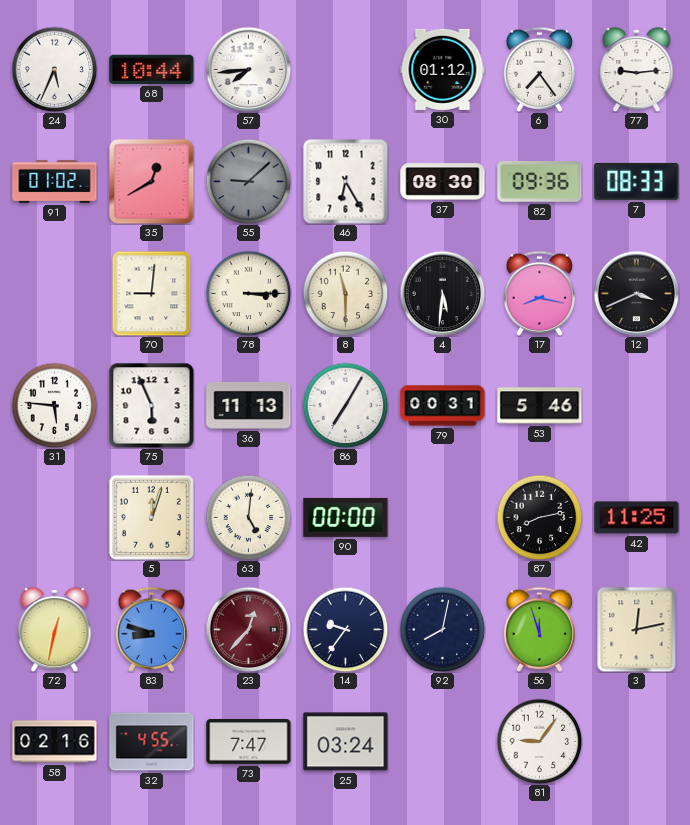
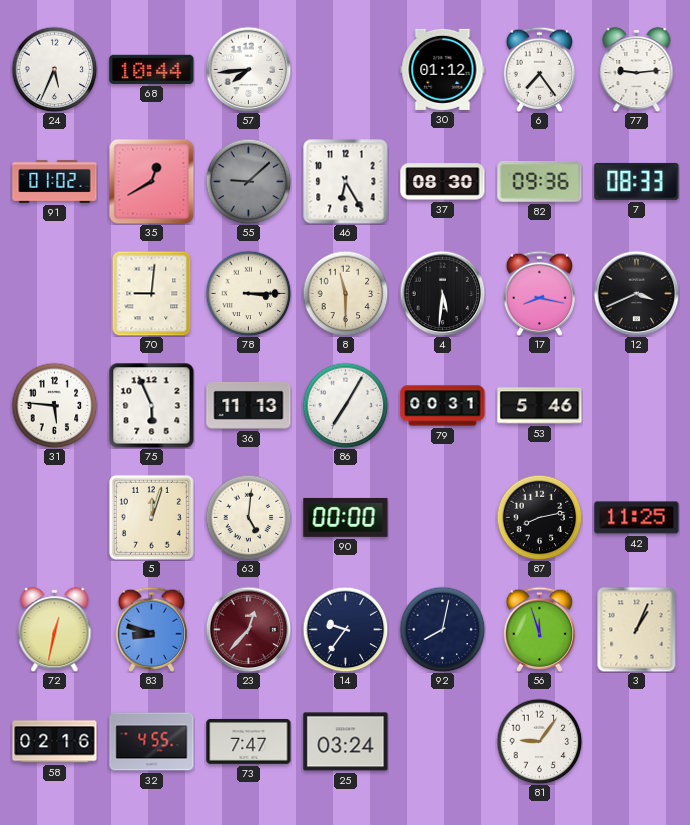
3: 12:13 -> 1:04
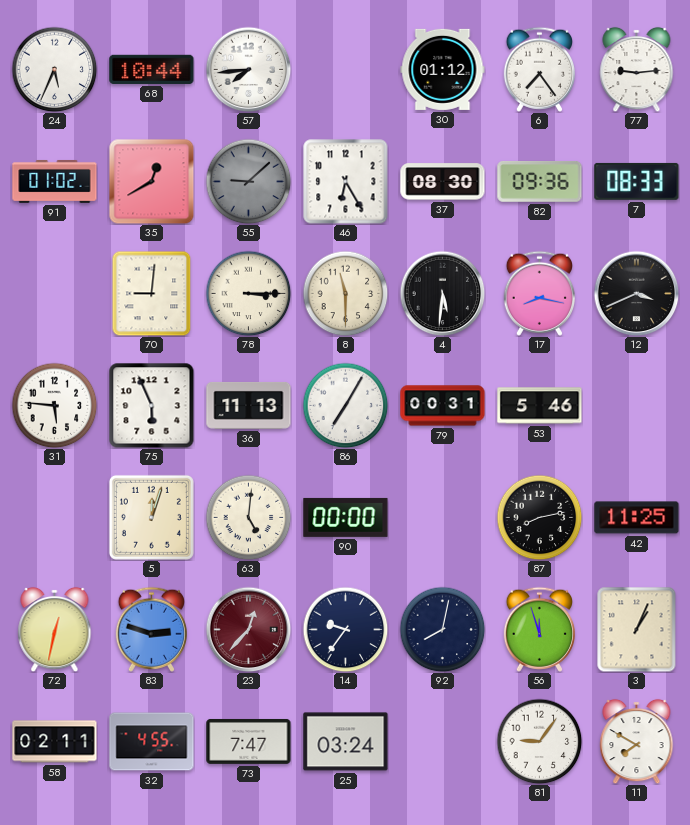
83: 8:48 -> 2:48
58: 02:16 -> 02:11
11: none -> 7:50
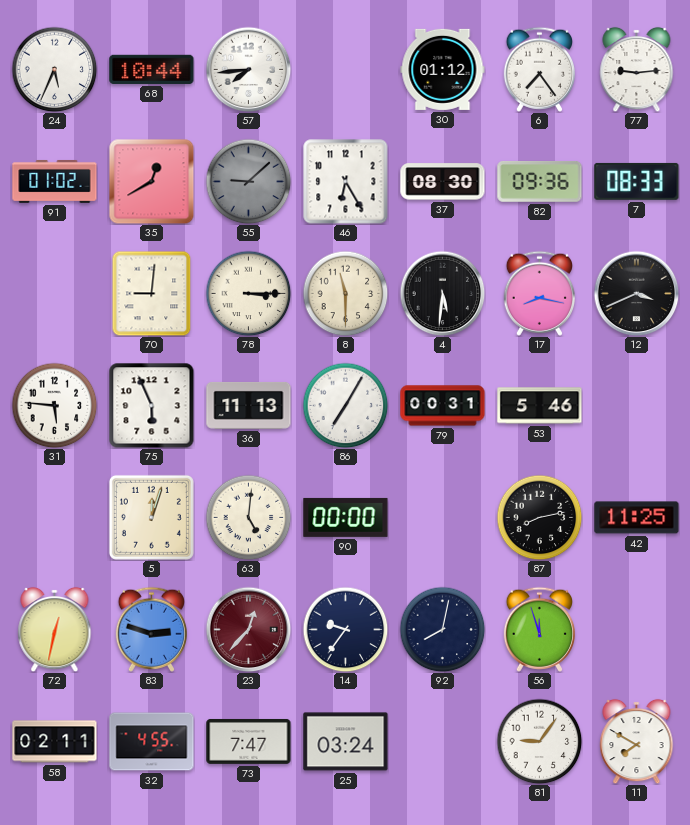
3: 1:04 -> none
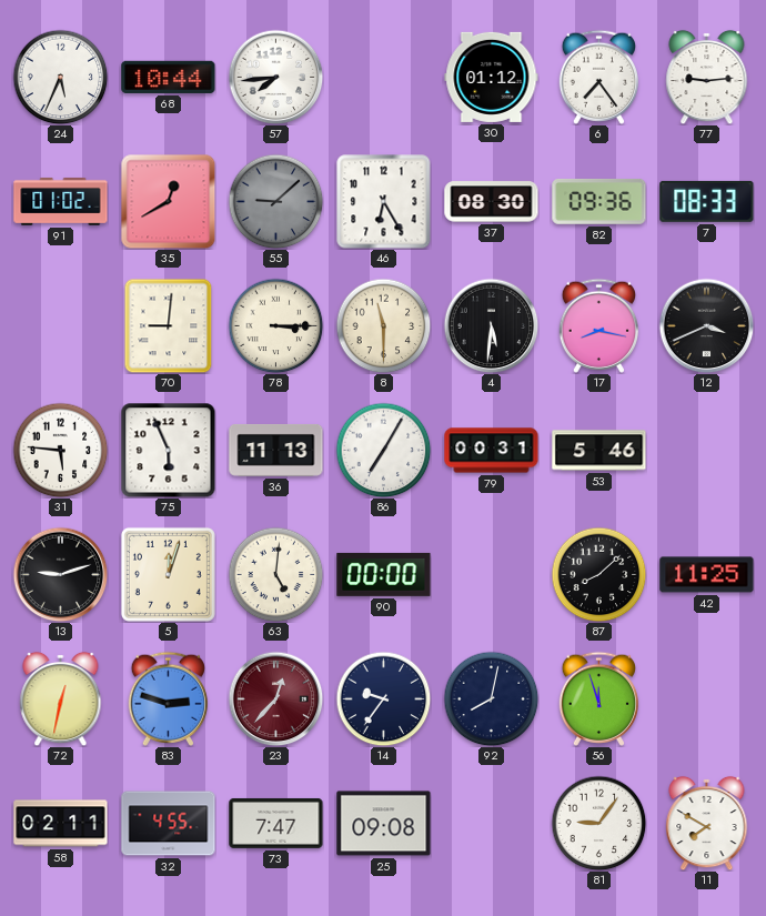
13: none -> 9:12
87: 8:13 -> 8:08
25: 03:24 -> 09:08
